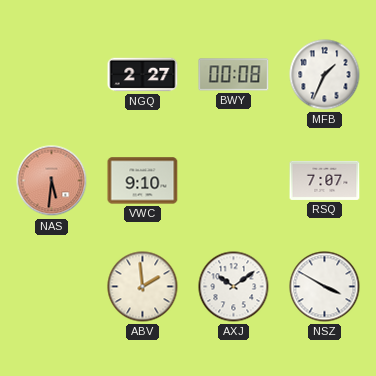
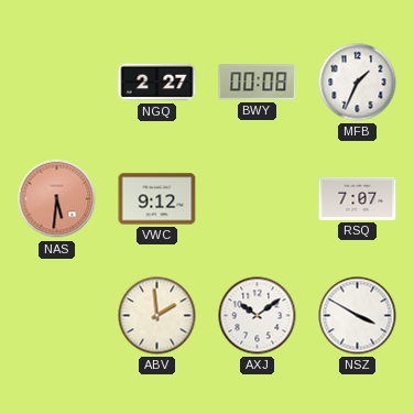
VWC: 9:10 -> 9:12
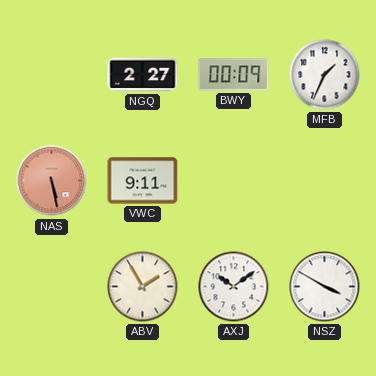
BWY: 00:08 -> 00:09
NAS: 5:31 -> 5:28
VWC: 9:12 -> 9:11
RSQ: 7:07 -> none
ABV: 1:59 -> 1:55
